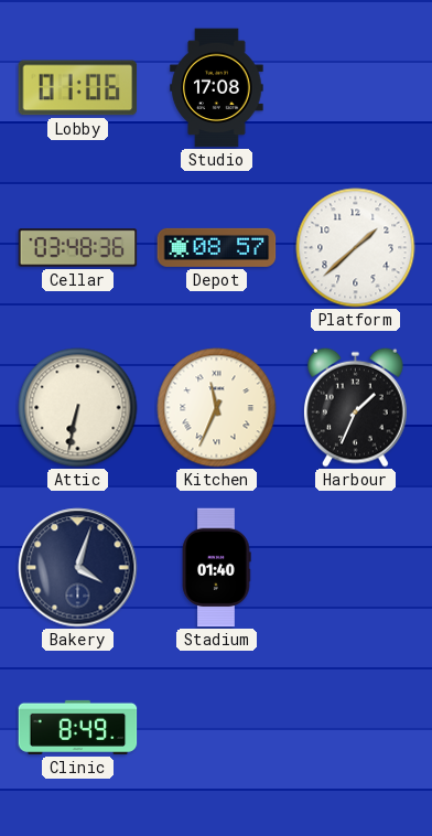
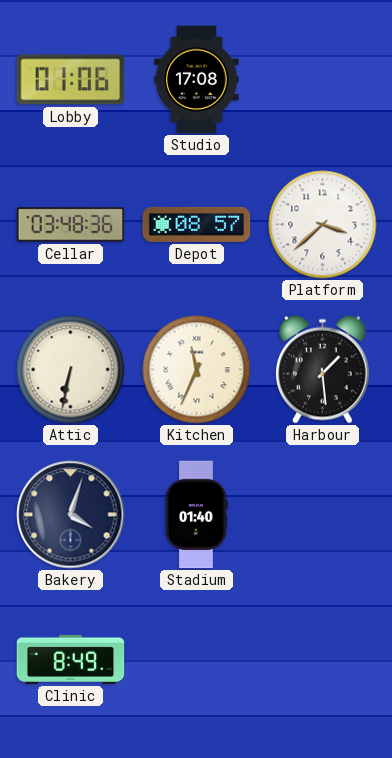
Platform: 1:38 -> 3:38
Harbour: 1:34 -> 1:29
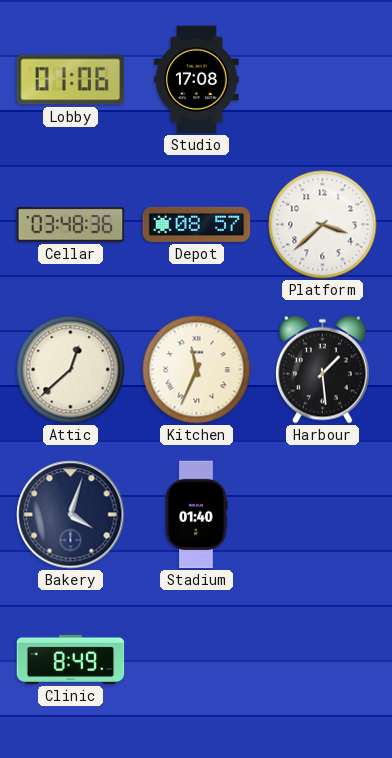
Attic: 6:32 -> 12:38
